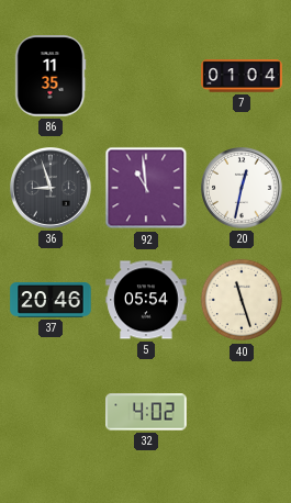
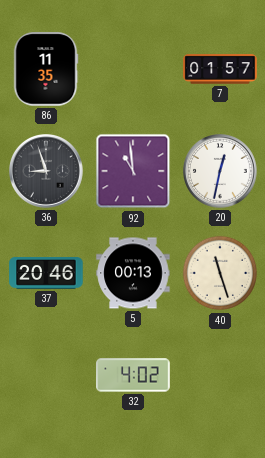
7: 01:04 -> 01:57
5: 05:54 -> 00:13
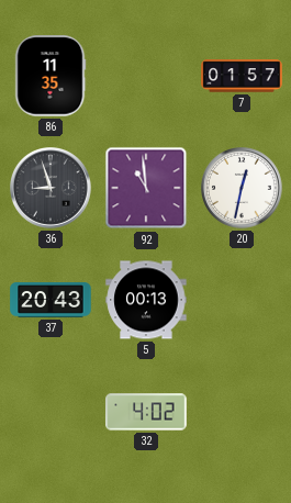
37: 20:46 -> 20:43
40: 11:27 -> none
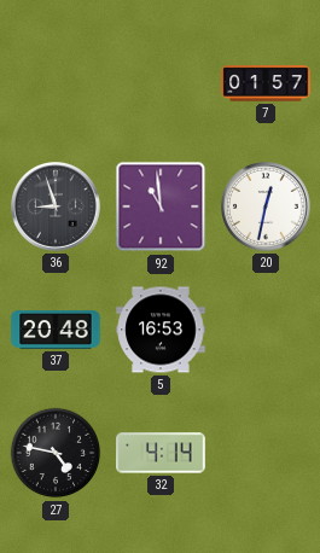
86: 11:35 -> none
37: 20:43 -> 20:48
5: 00:13 -> 16:53
27: none -> 4:47
32: 4:02 -> 4:14
